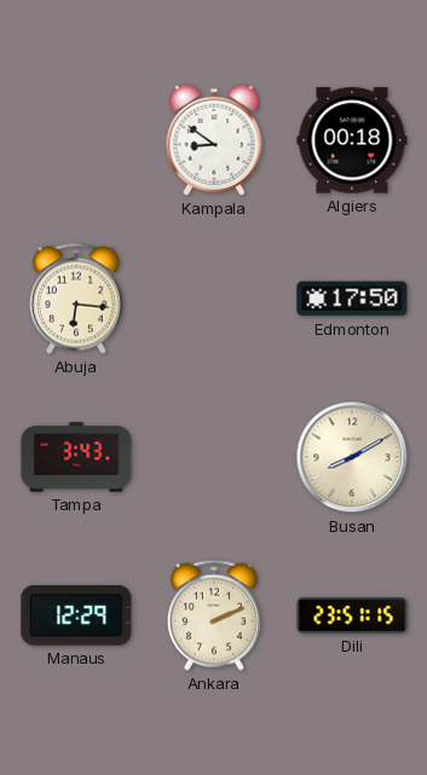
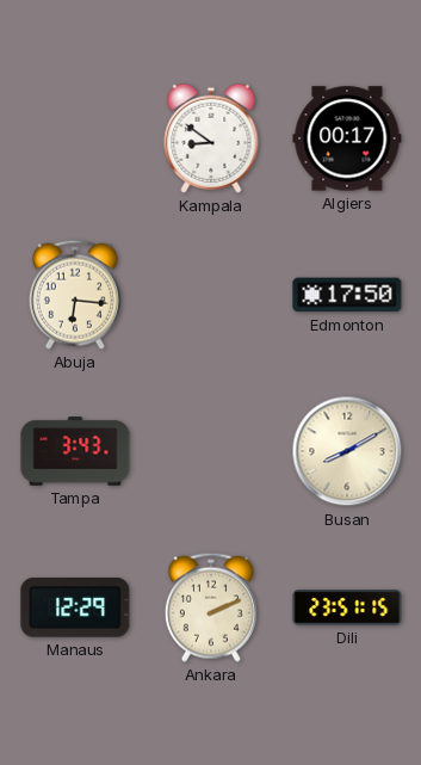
Algiers: 00:18 -> 00:17
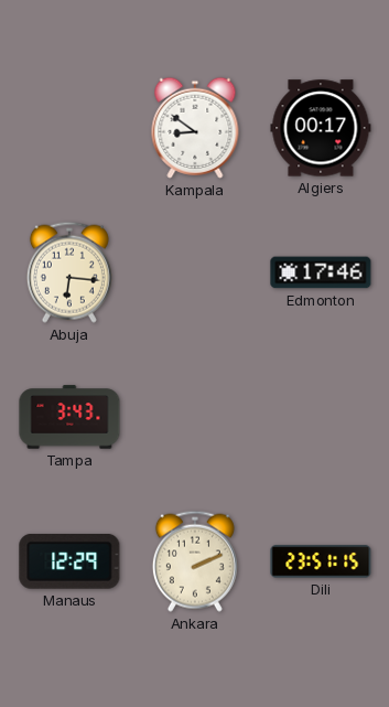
Edmonton: 17:50 -> 17:46
Busan: 8:10 -> none
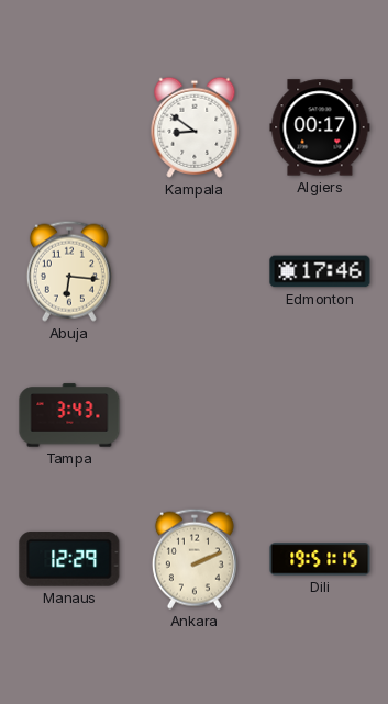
Dili: 23:51 -> 19:51
